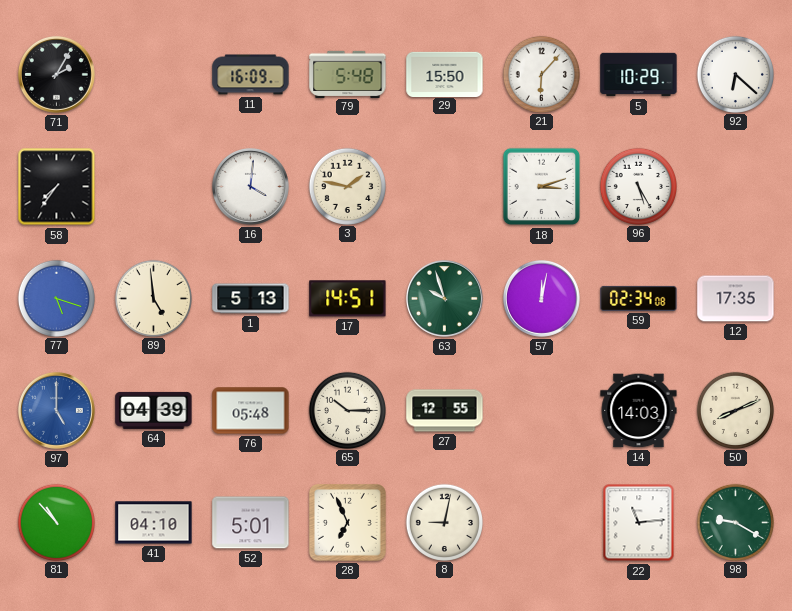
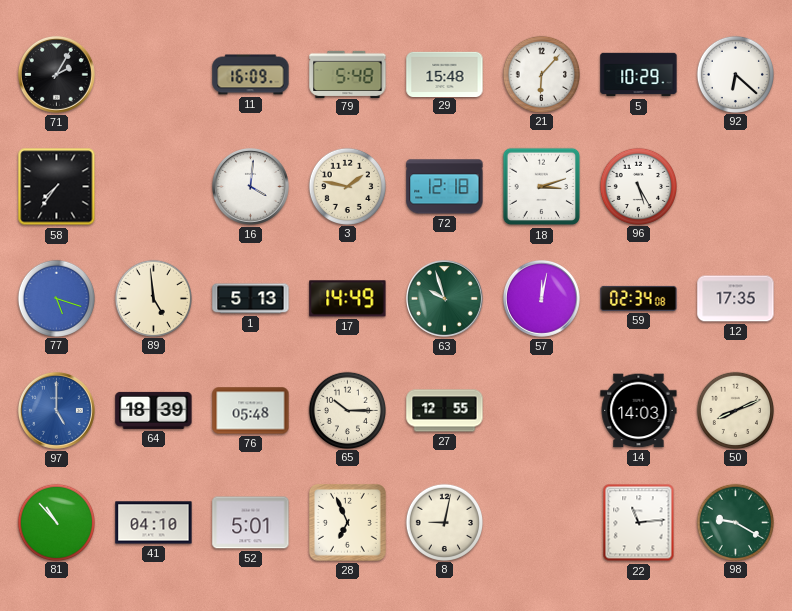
29: 15:50 -> 15:48
72: none -> 12:18
17: 14:51 -> 14:49
64: 04:39 -> 18:39
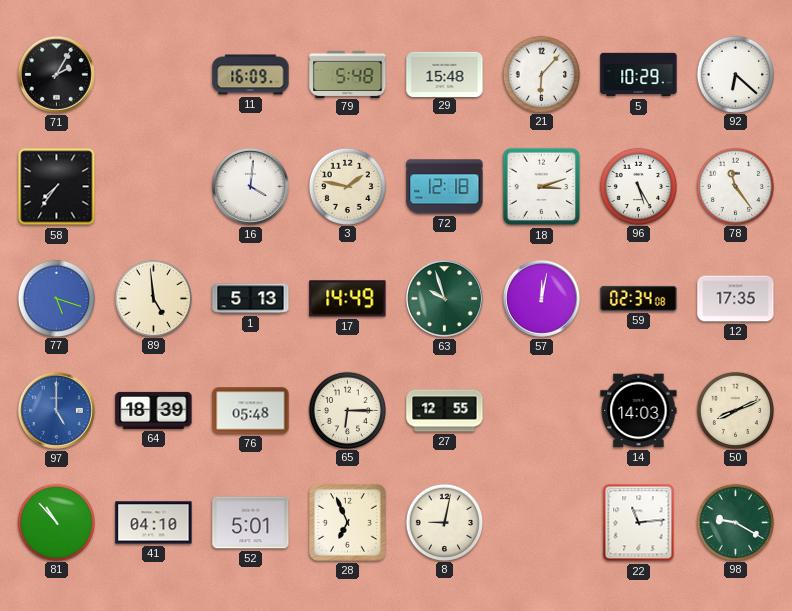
78: none -> 11:24
65: 10:15 -> 6:15
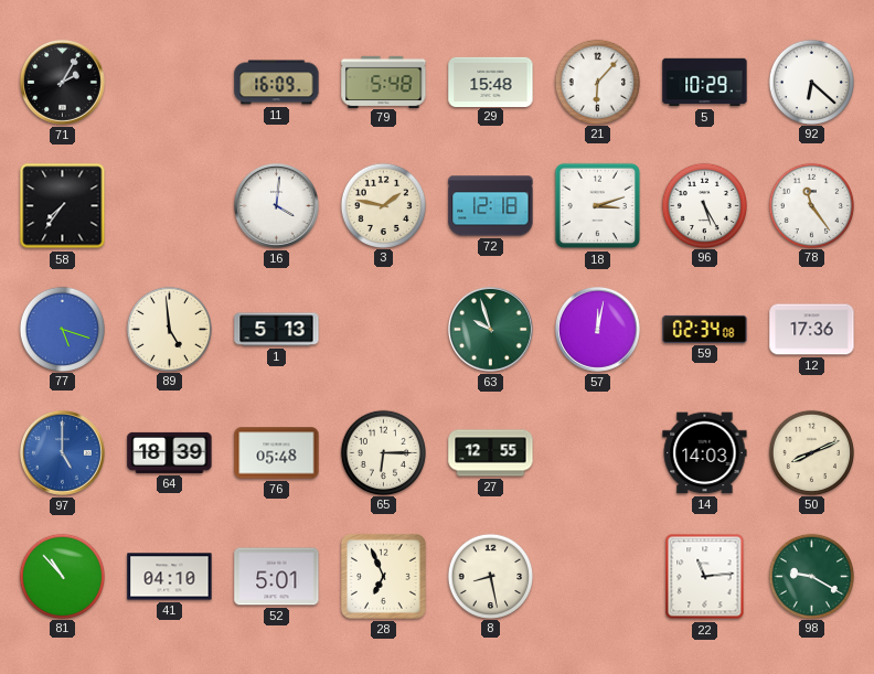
17: 14:49 -> none
12: 17:35 -> 17:36
8: 9:02 -> 8:28
